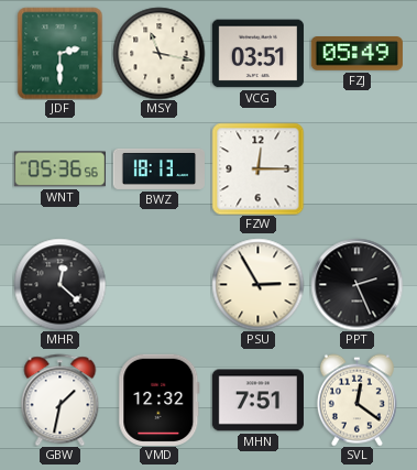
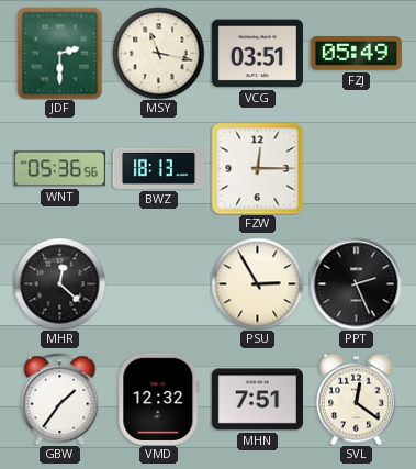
GBW: 1:32 -> 1:36
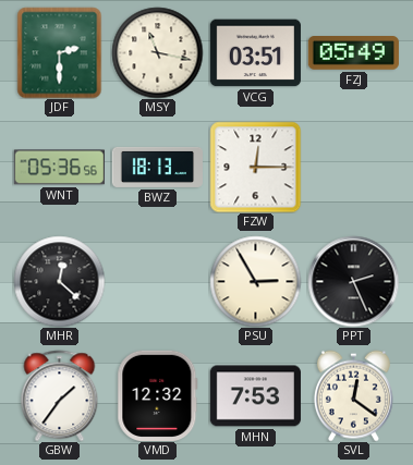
MHN: 7:51 -> 7:53
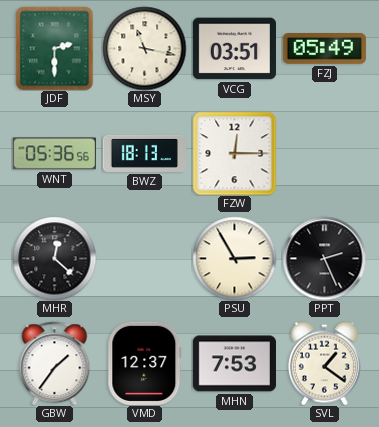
VMD: 12:32 -> 12:37
SVL: 12:21 -> 1:21
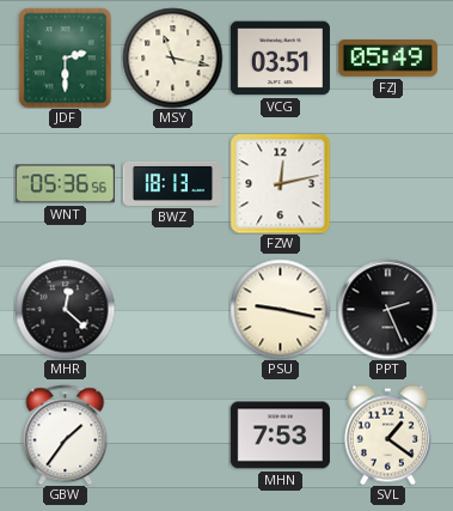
FZW: 12:15 -> 12:13
PSU: 2:55 -> 9:17
VMD: 12:37 -> none
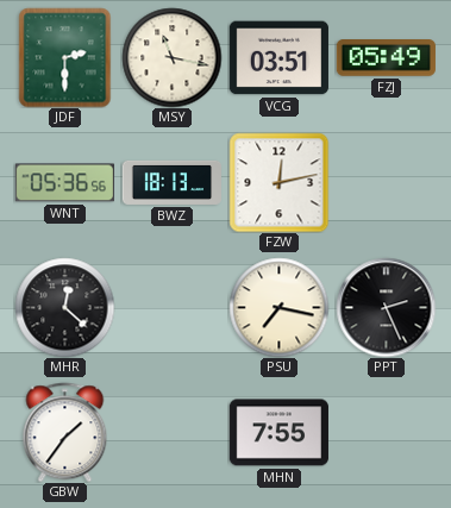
PSU: 9:17 -> 7:17
MHN: 7:53 -> 7:55
SVL: 1:21 -> none
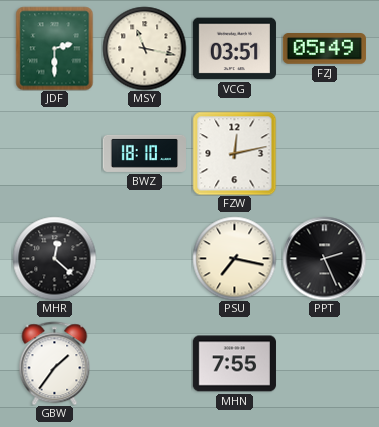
WNT: 05:36 -> none
BWZ: 18:13 -> 18:10
